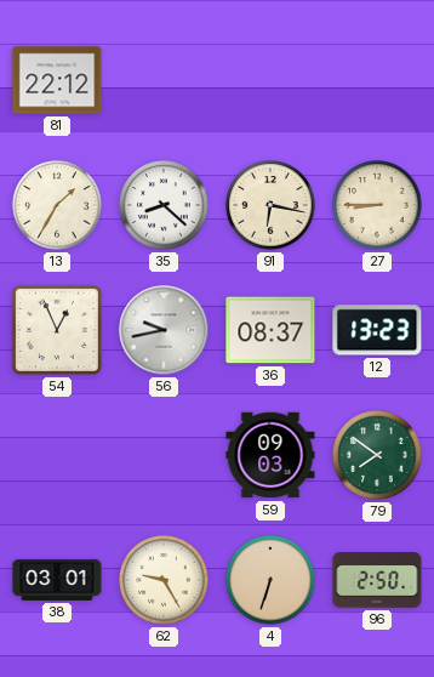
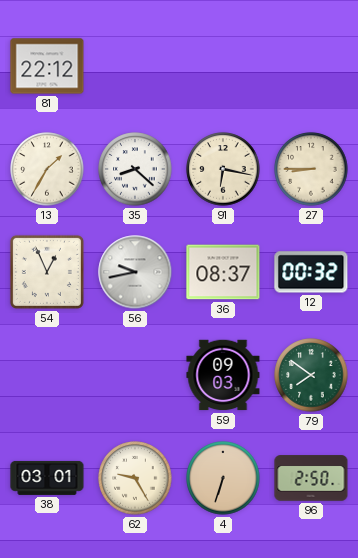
12: 13:23 -> 00:32
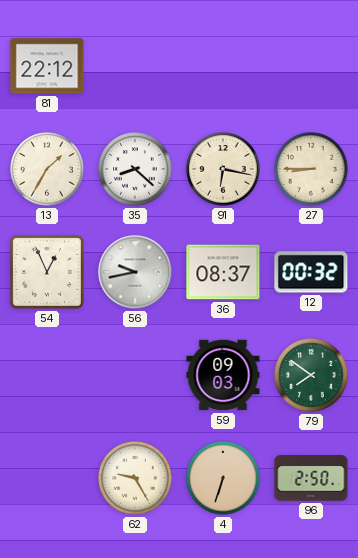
38: 03:01 -> none
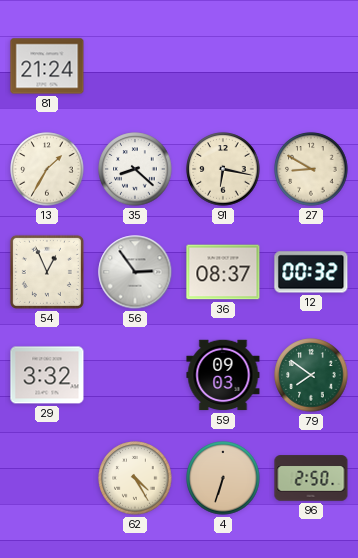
81: 22:12 -> 21:24
27: 8:45 -> 8:50
56: 9:43 -> 2:54
29: none -> 3:32
62: 9:25 -> 4:25
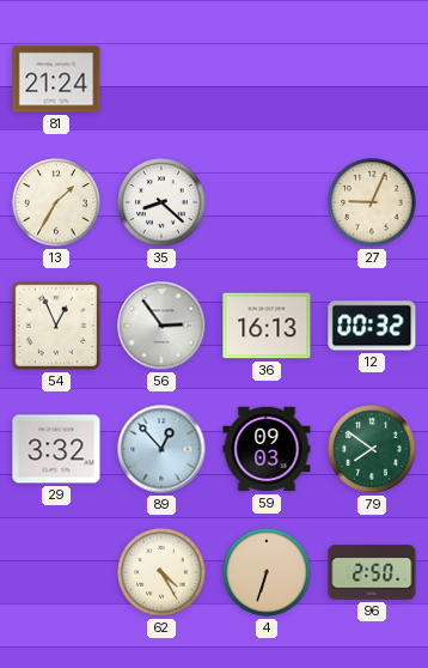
91: 6:17 -> none
27: 8:50 -> 9:04
36: 08:37 -> 16:13
89: none -> 12:53
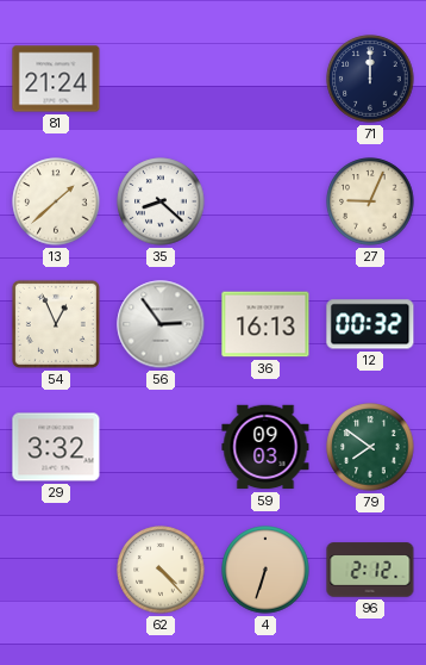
71: none -> 12:00
13: 1:35 -> 1:38
89: 12:53 -> none
62: 4:25 -> 4:23
96: 2:50 -> 2:12
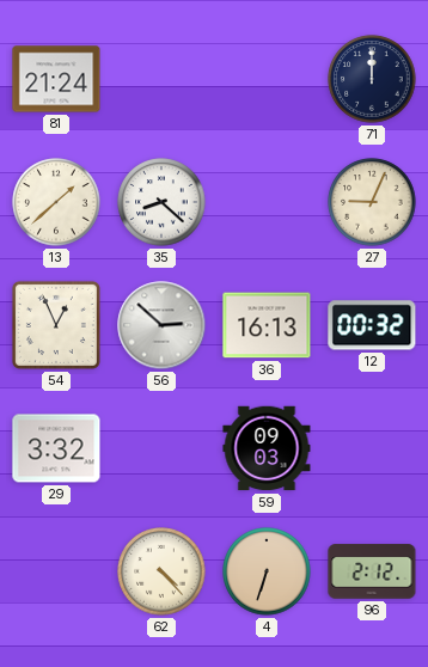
56: 2:54 -> 2:52
79: 7:51 -> none
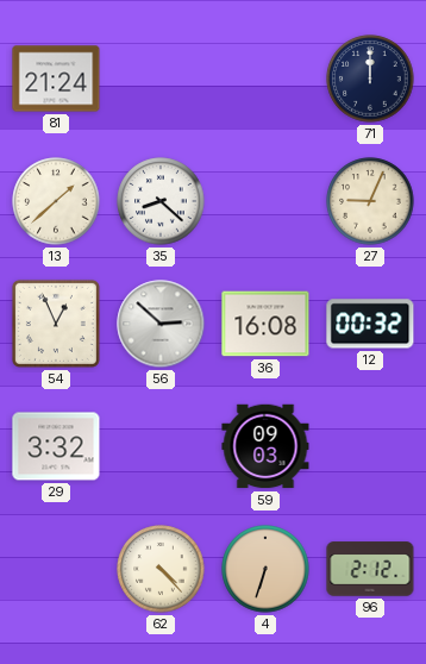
36: 16:13 -> 16:08
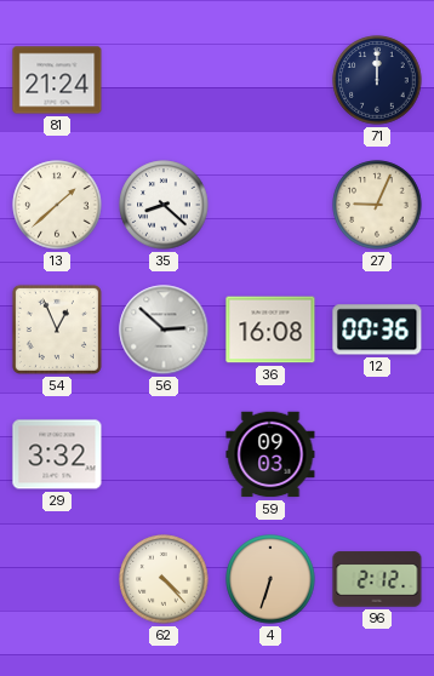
12: 00:32 -> 00:36
